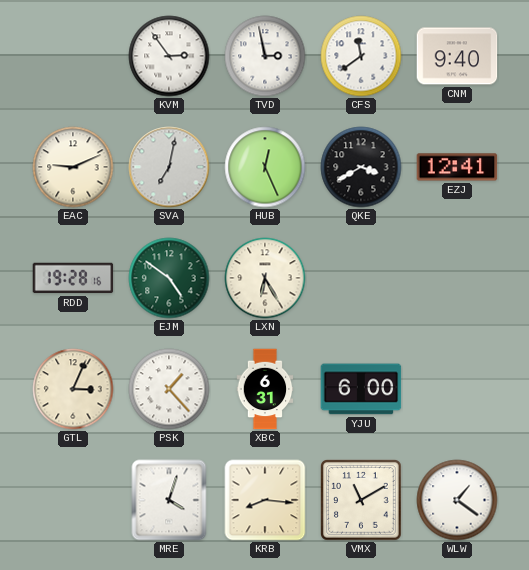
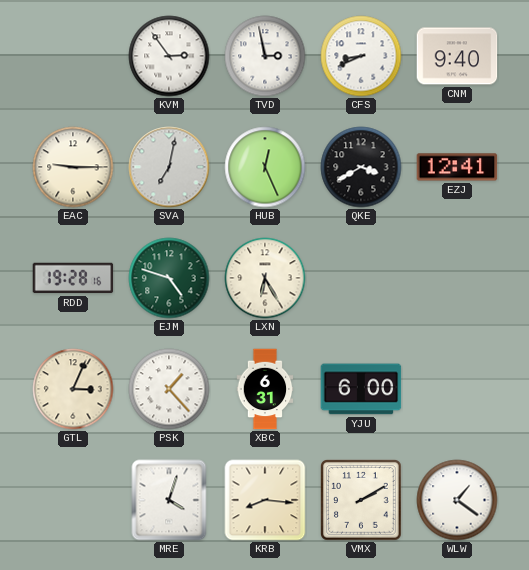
CFS: 11:39 -> 8:41
EAC: 9:11 -> 9:15
EJM: 4:51 -> 4:48
VMX: 11:10 -> 2:10
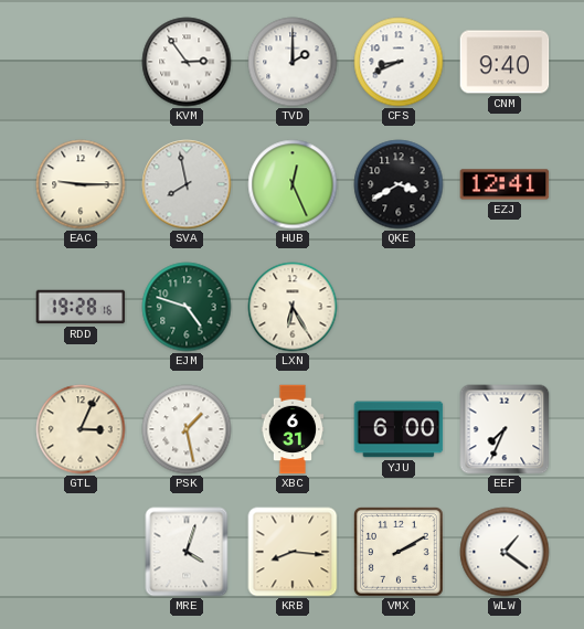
TVD: 2:58 -> 2:00
SVA: 7:02 -> 7:58
PSK: 1:23 -> 1:28
EEF: none -> 7:34
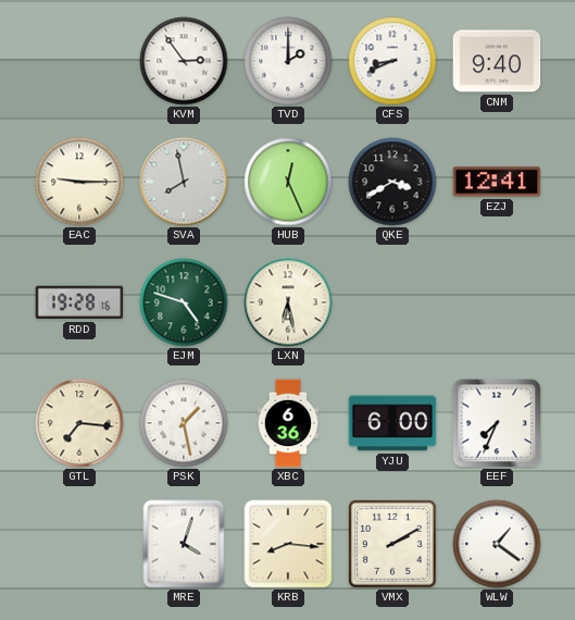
LXN: 6:25 -> 6:28
GTL: 3:04 -> 7:16
XBC: 6:31 -> 6:36
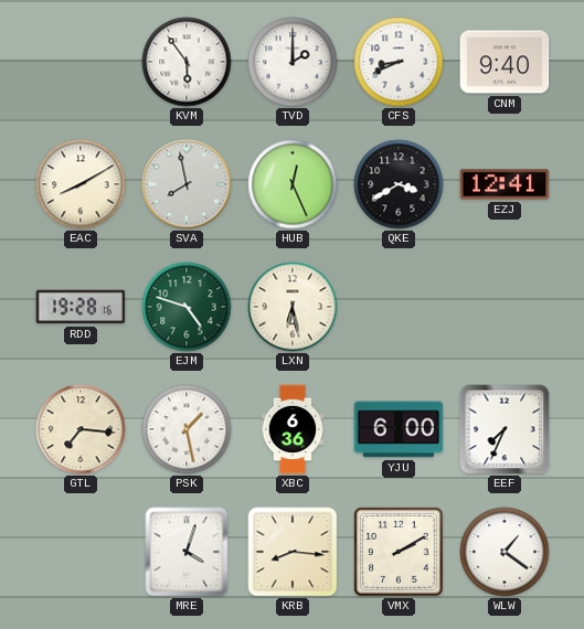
KVM: 2:54 -> 5:54
EAC: 9:15 -> 8:10
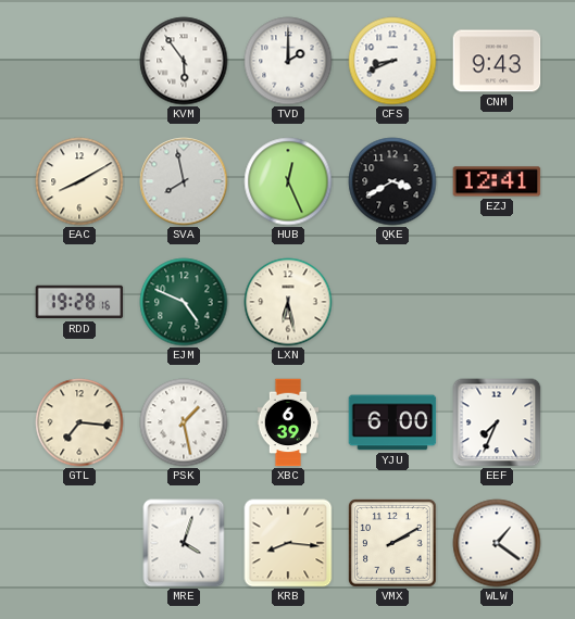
CNM: 9:40 -> 9:43
EJM: 4:48 -> 4:49
XBC: 6:36 -> 6:39
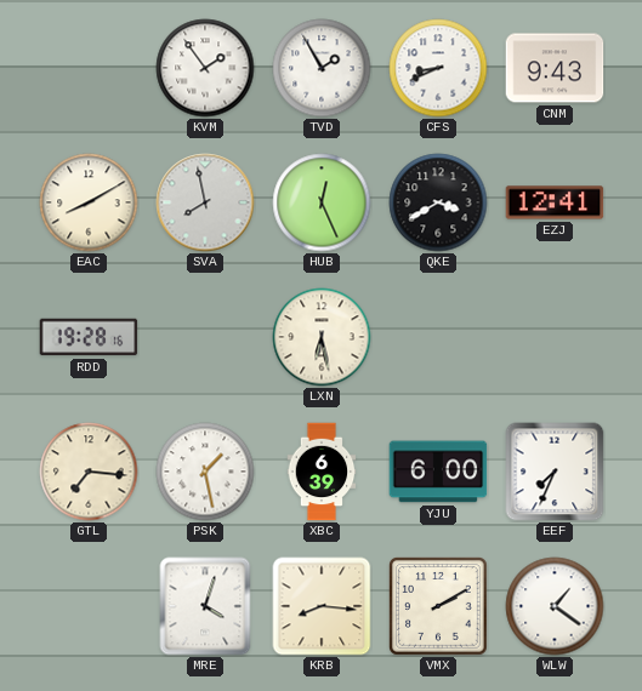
KVM: 5:54 -> 1:54
TVD: 2:00 -> 1:55
EJM: 4:49 -> none
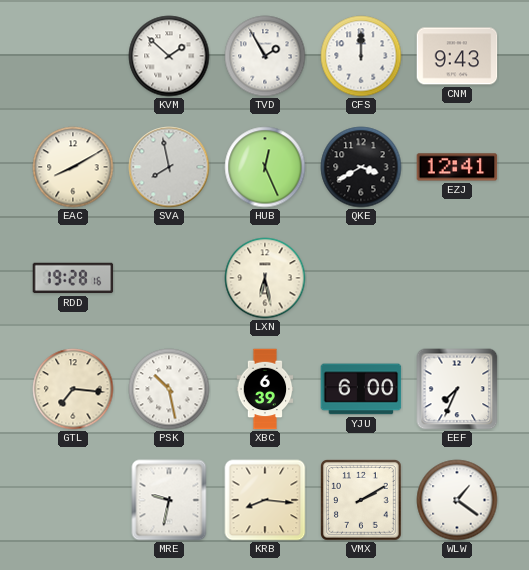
KVM: 1:54 -> 1:52
CFS: 8:41 -> 12:00
PSK: 1:28 -> 10:28
MRE: 4:03 -> 9:32
